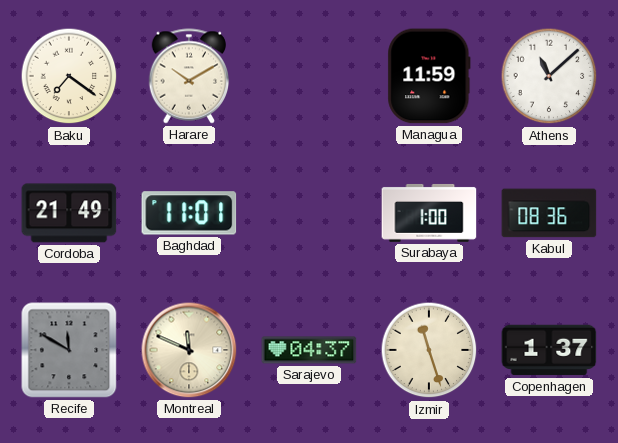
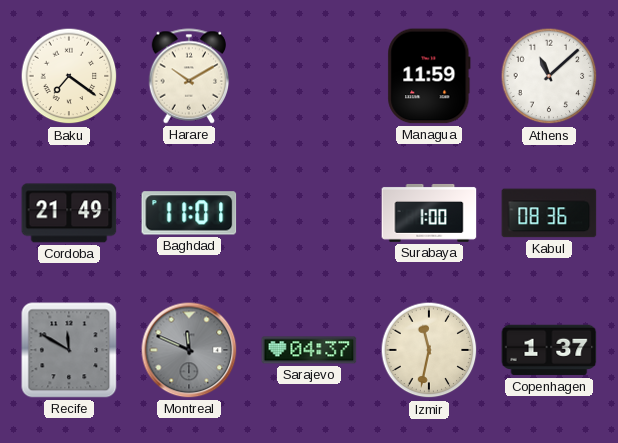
Montreal dial: cream -> grey
Izmir: 11:27 -> 11:32
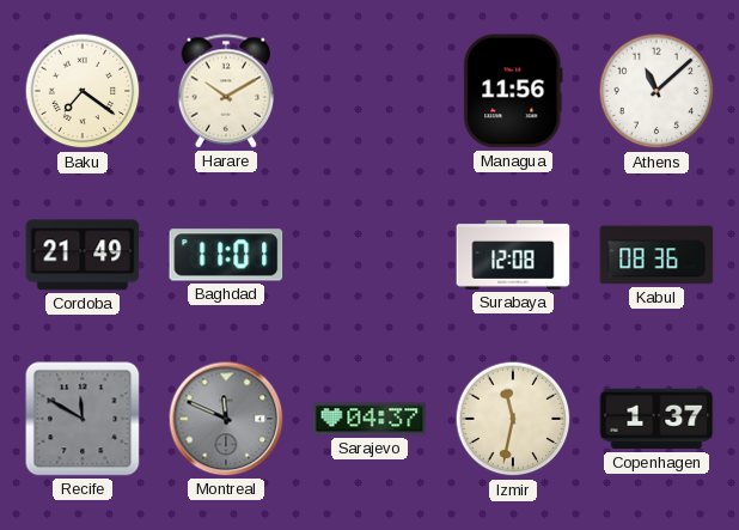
Managua: 11:59 -> 11:56
Surabaya: 1:00 -> 12:08
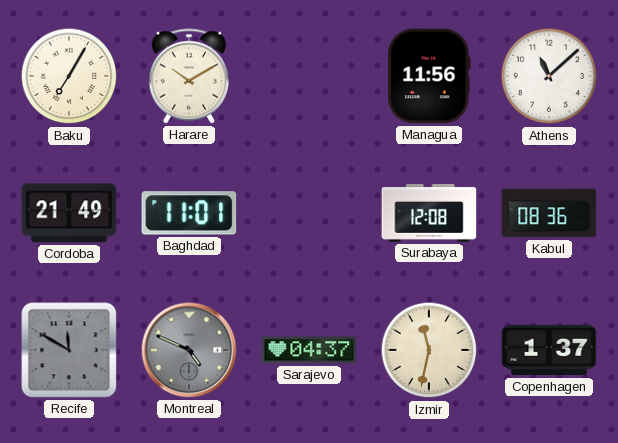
Baku: 7:21 -> 7:05
Montreal: 11:49 -> 4:49
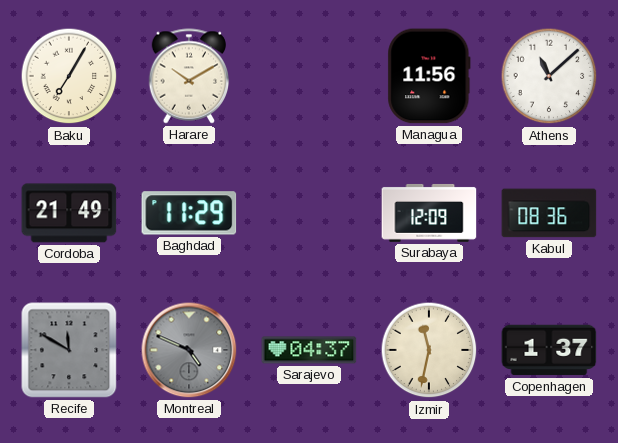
Baghdad: 11:01 -> 11:29
Surabaya: 12:08 -> 12:09
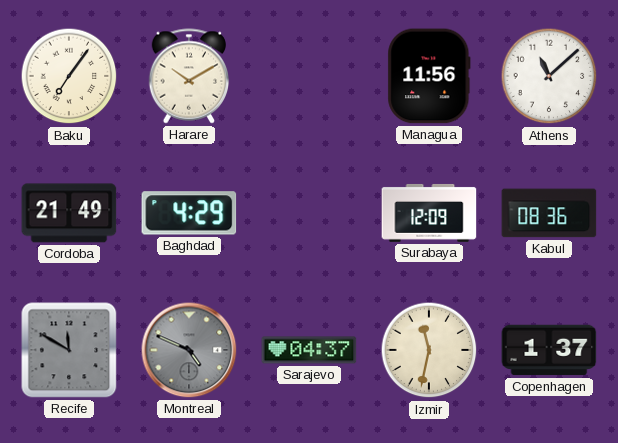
Baku: 7:05 -> 7:06
Baghdad: 11:29 -> 4:29
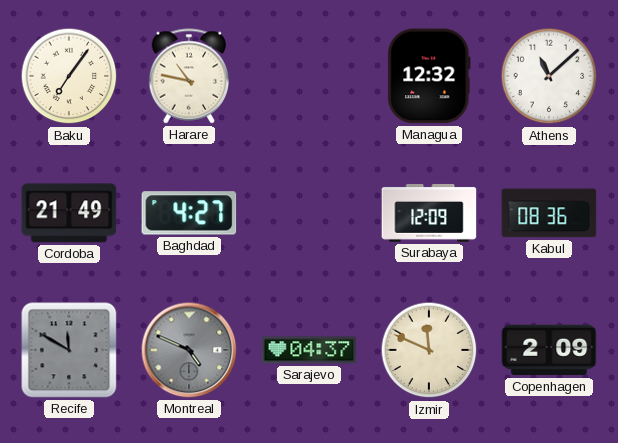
Harare: 10:10 -> 10:47
Managua: 11:56 -> 12:32
Baghdad: 4:29 -> 4:27
Izmir: 11:32 -> 11:49
Copenhagen: 1:37 -> 2:09
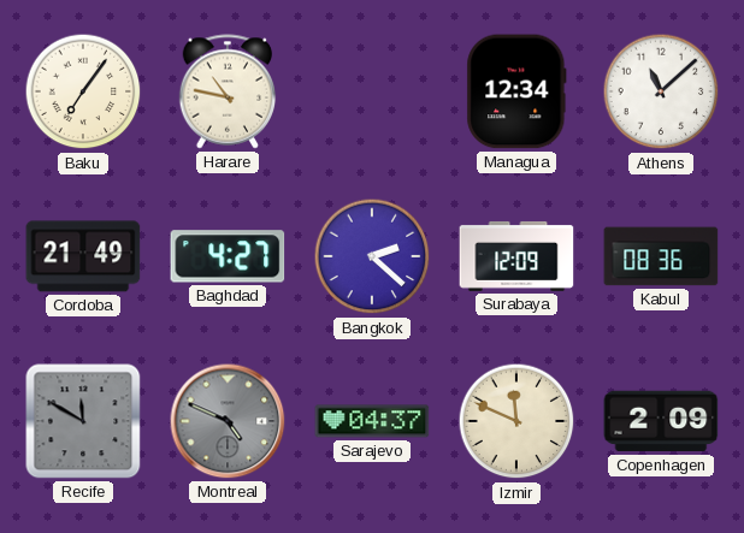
Managua: 12:32 -> 12:34
Bangkok: none -> 2:22
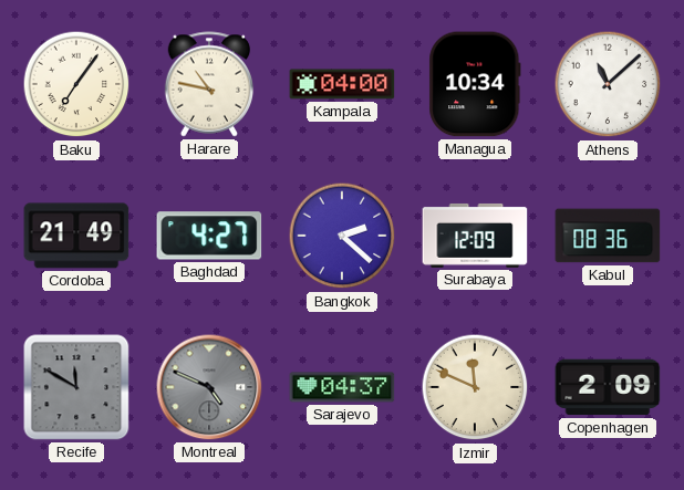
Kampala: none -> 04:00
Managua: 12:34 -> 10:34
